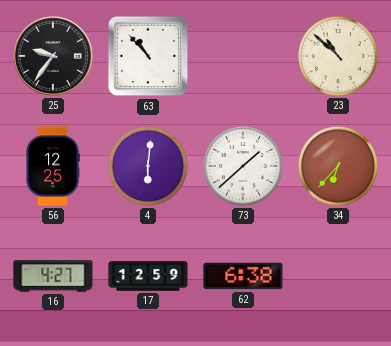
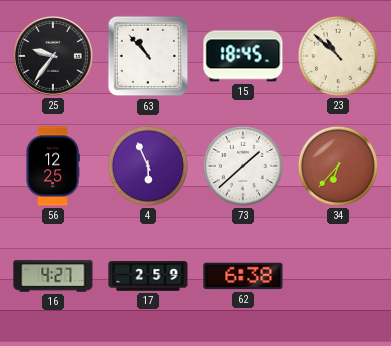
15: none -> 18:45
4: 6:01 -> 5:56
17: 12:59 -> 2:59
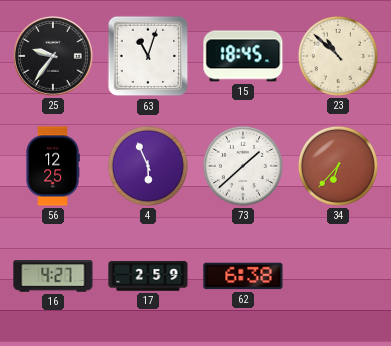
63: 10:53 -> 11:03
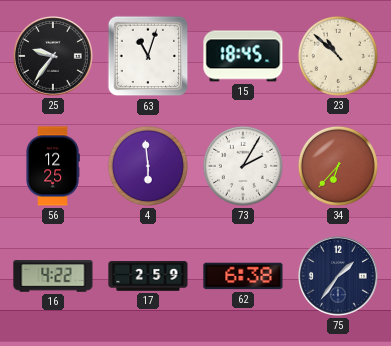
4: 5:56 -> 5:59
73: 1:38 -> 2:05
16: 4:27 -> 4:22
75: none -> 1:36
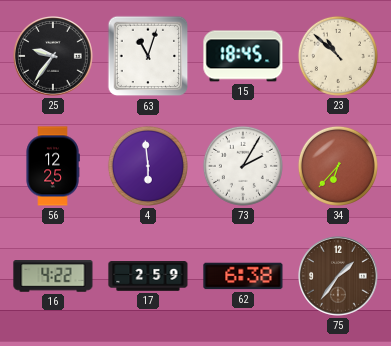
75 dial: navy -> brown
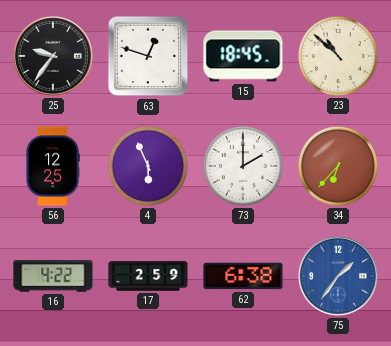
63: 11:03 -> 12:48
4: 5:59 -> 5:56
73: 2:05 -> 2:00
75 dial: brown -> blue
